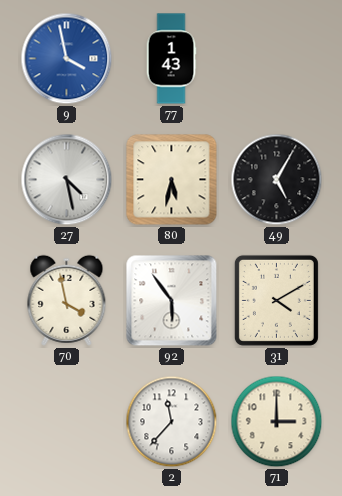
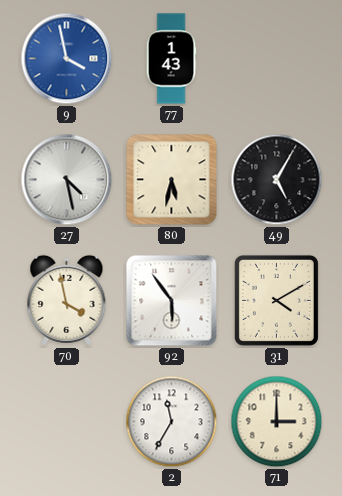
2: 11:37 -> 11:35
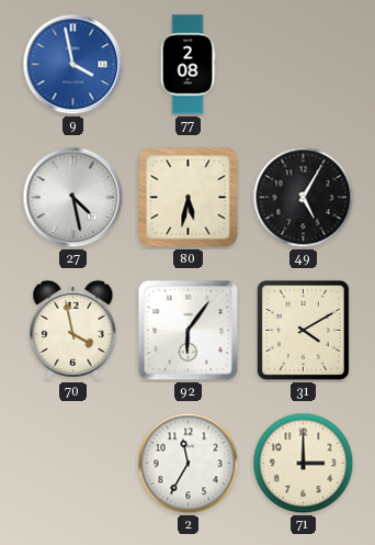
77: 1:43 -> 2:08
92: 5:54 -> 6:06
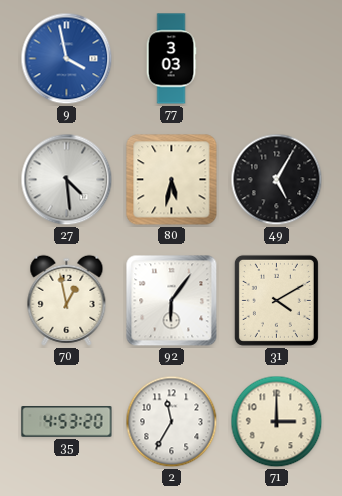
77: 2:08 -> 3:03
27: 4:28 -> 4:29
70: 3:58 -> 12:58
35: none -> 4:53
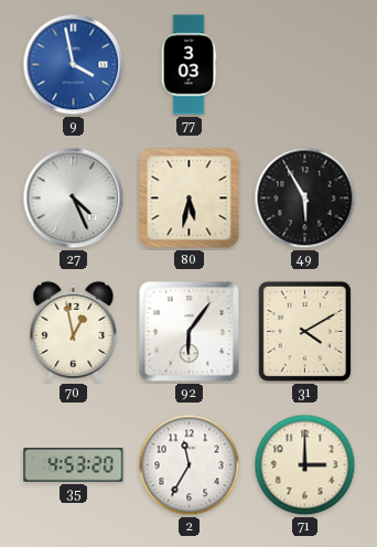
27: 4:29 -> 4:26
49: 5:05 -> 5:55
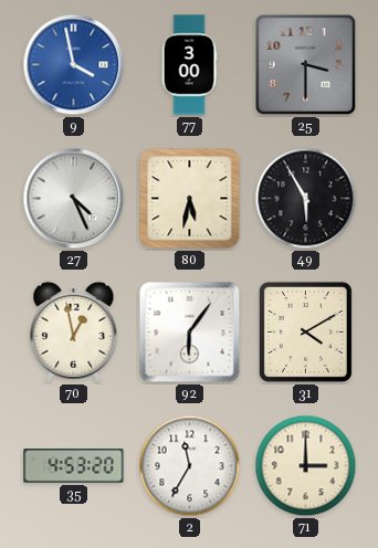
77: 3:03 -> 3:00
25: none -> 3:30
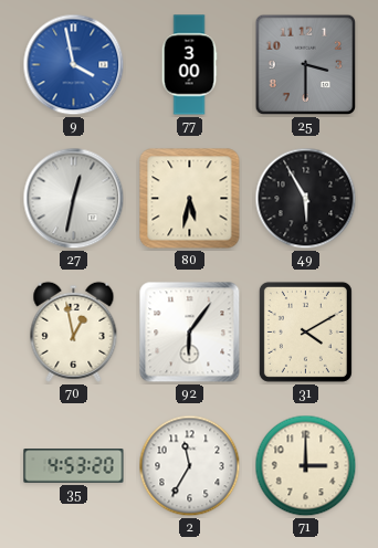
27: 4:26 -> 12:32
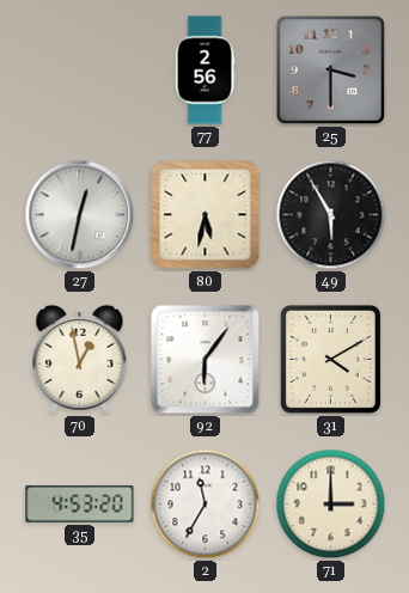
9: 3:58 -> none
77: 3:00 -> 2:56
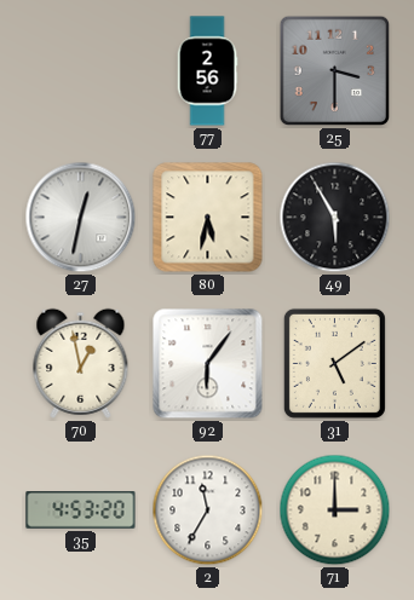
31: 4:10 -> 5:09
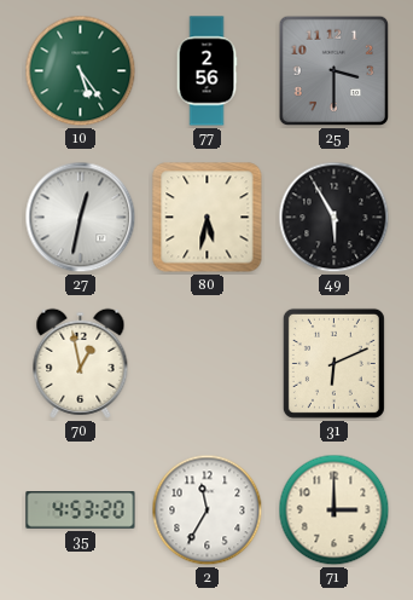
10: none -> 5:24
92: 6:06 -> none
31: 5:09 -> 6:11
